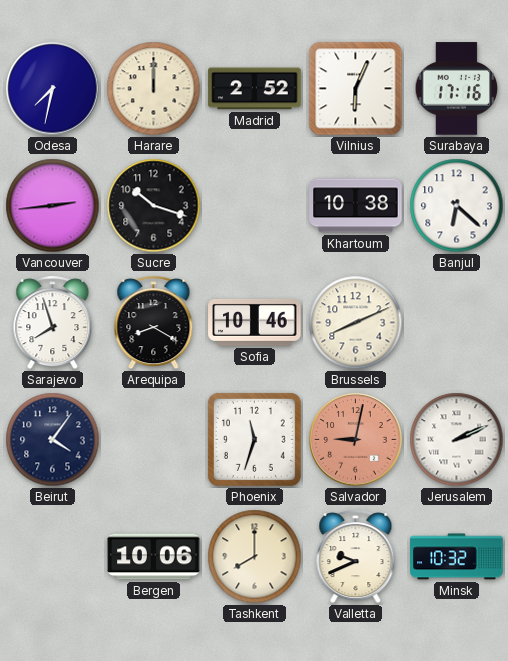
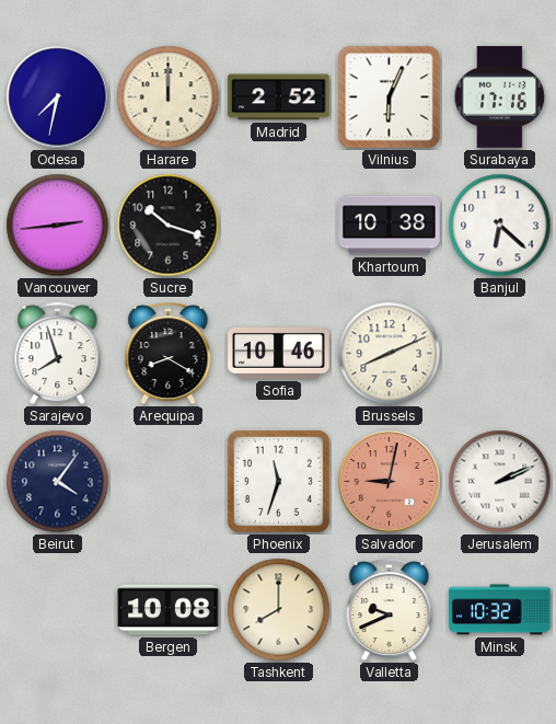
Bergen: 10:06 -> 10:08
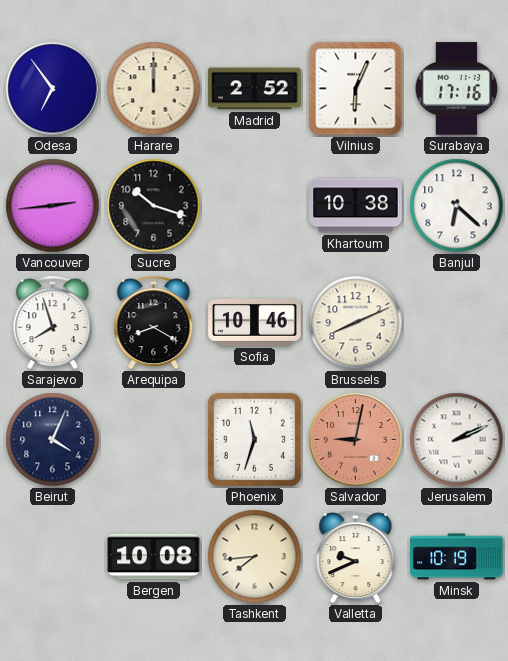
Odesa: 7:32 -> 6:54
Beirut: 4:06 -> 4:04
Tashkent: 8:00 -> 7:44
Minsk: 10:32 -> 10:19
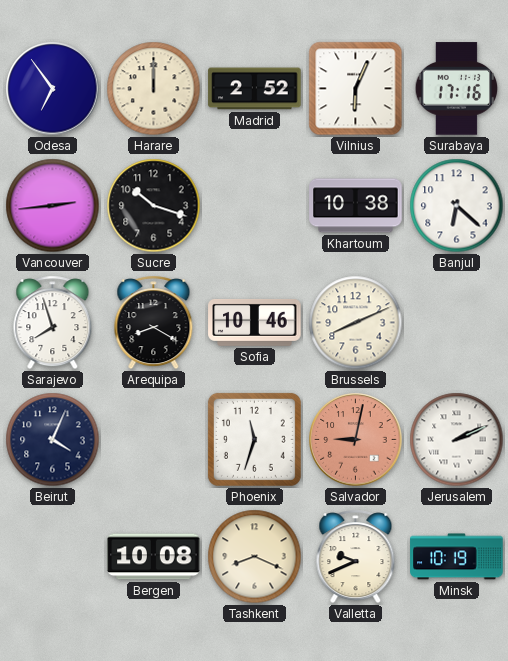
Tashkent: 7:44 -> 8:19
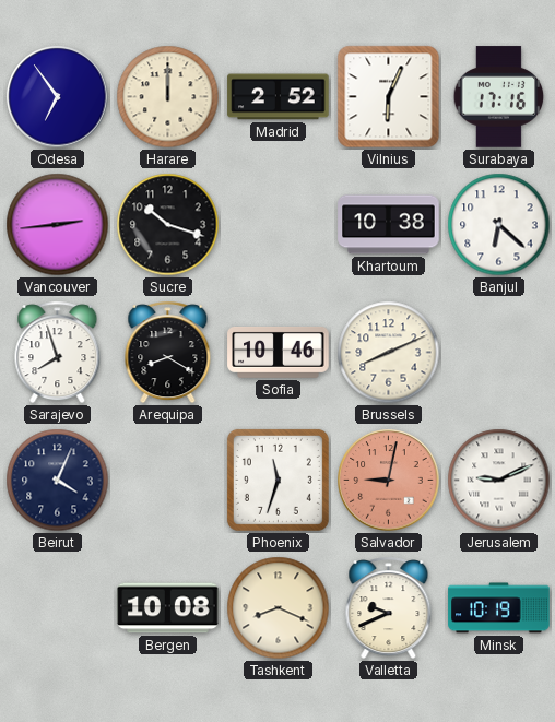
Jerusalem: 2:11 -> 9:11
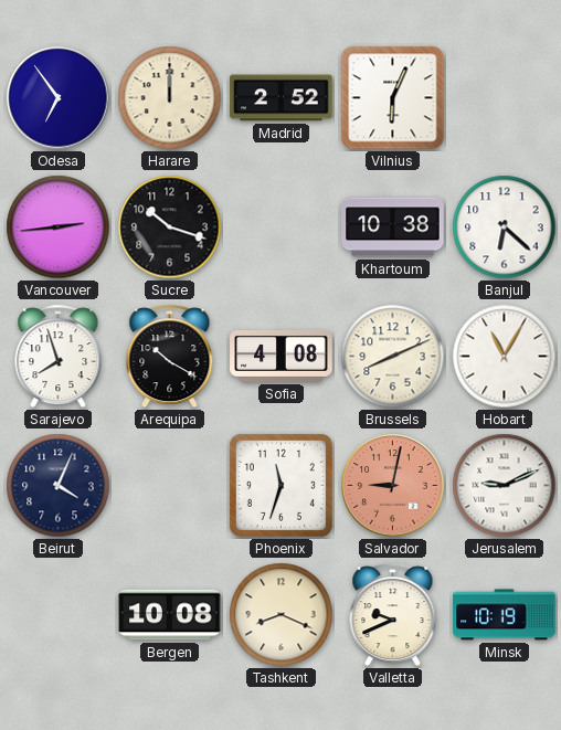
Surabaya: 17:16 -> none
Arequipa: 8:20 -> 10:20
Sofia: 10:46 -> 4:08
Hobart: none -> 11:05
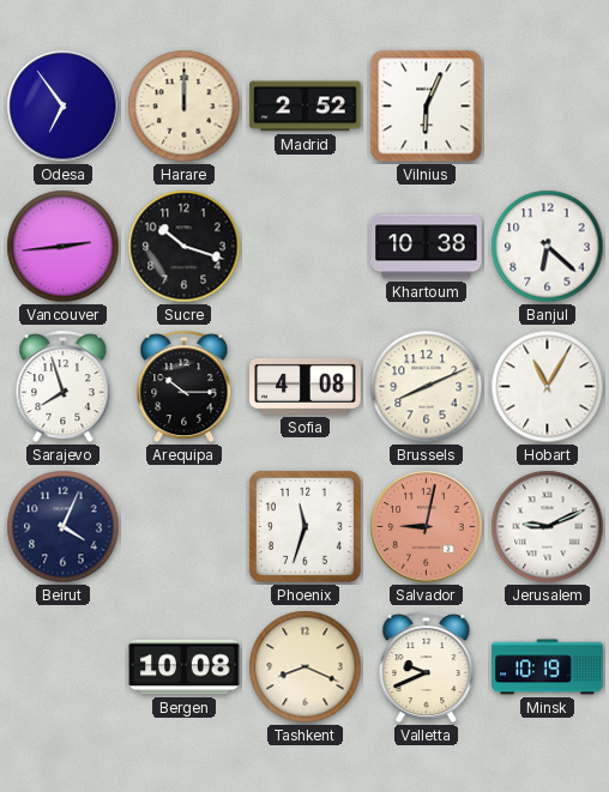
Arequipa: 10:20 -> 10:15
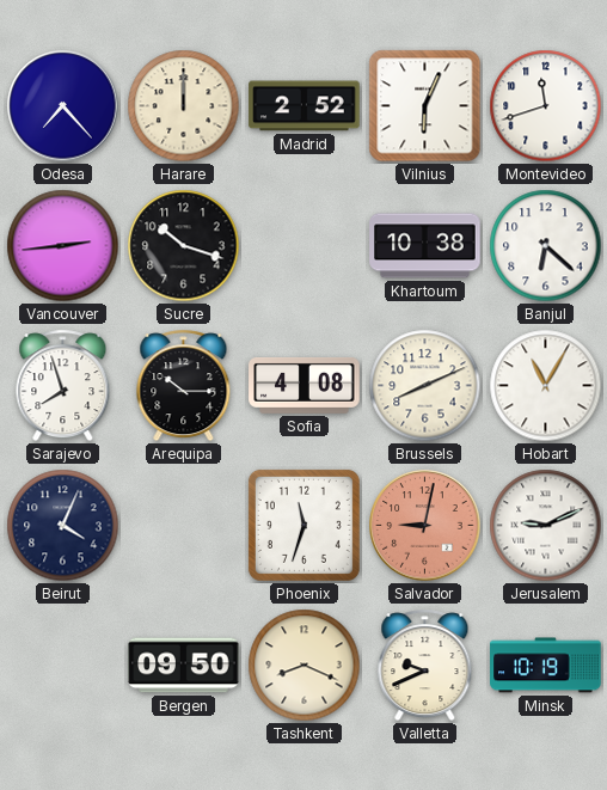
Odesa: 6:54 -> 7:23
Montevideo: none -> 11:42
Bergen: 10:08 -> 09:50
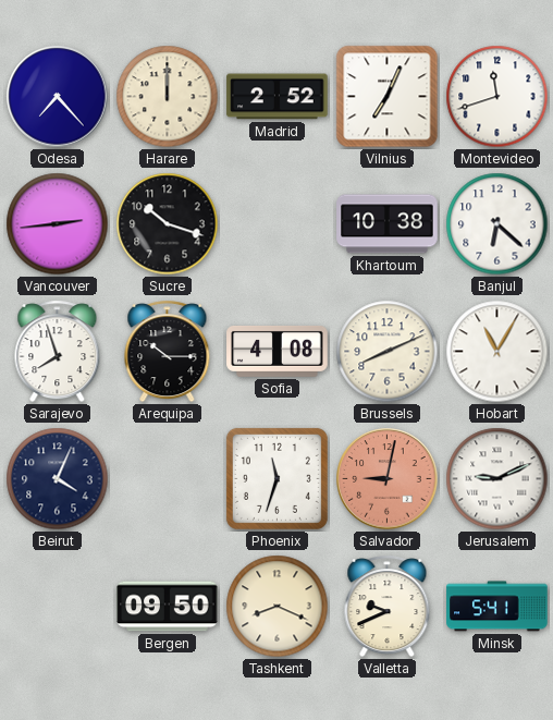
Vilnius: 6:04 -> 7:04
Minsk: 10:19 -> 5:41
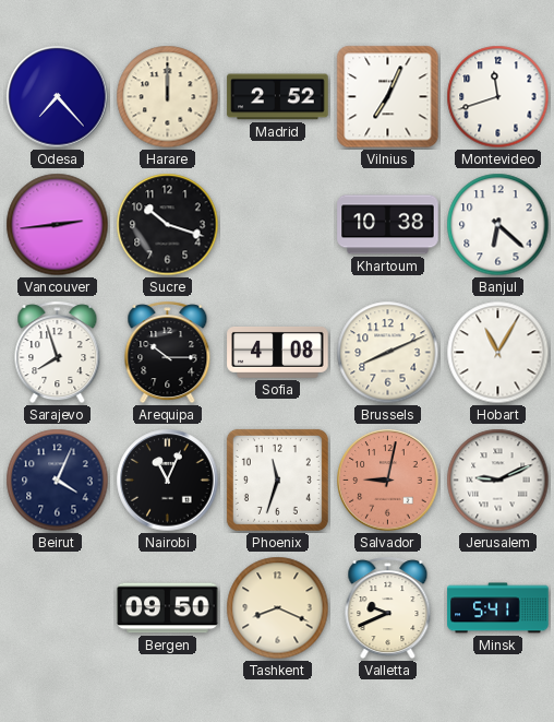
Nairobi: none -> 11:04
